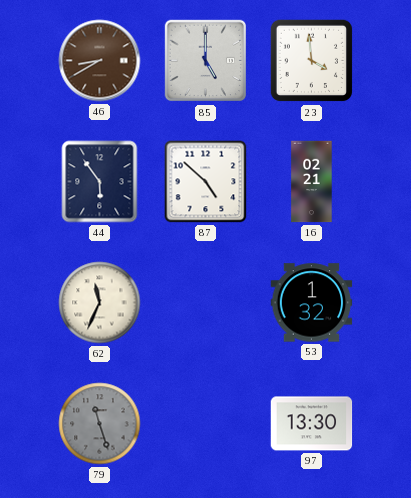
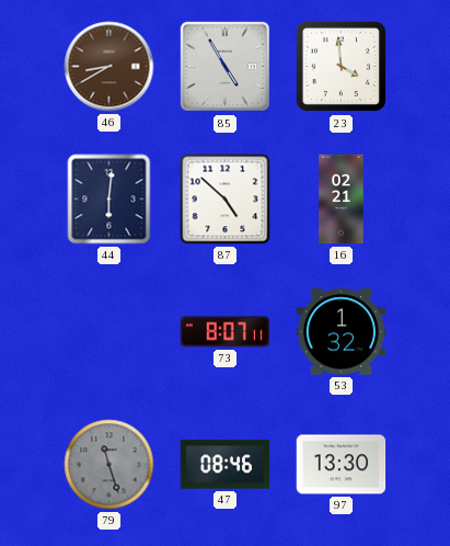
85: 5:00 -> 4:55
44: 5:54 -> 6:01
62: 11:34 -> none
73: none -> 8:07
47: none -> 08:46
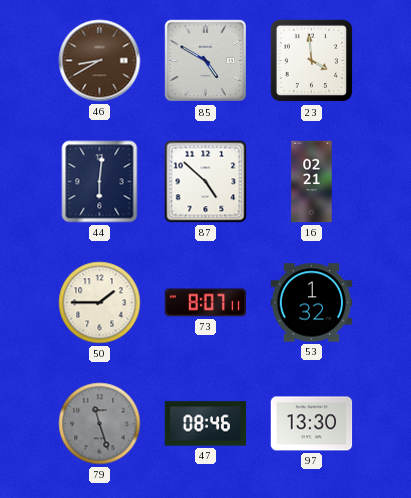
85: 4:55 -> 4:50
50: none -> 1:45
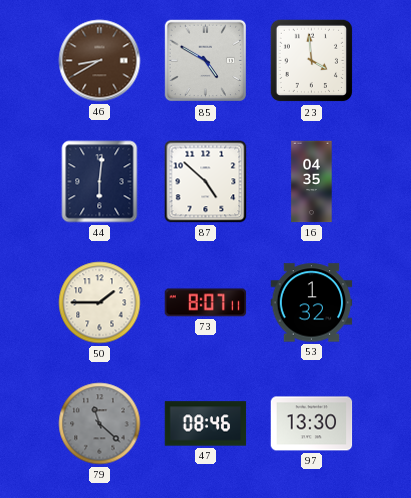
16: 02:21 -> 04:35
79: 11:27 -> 11:22
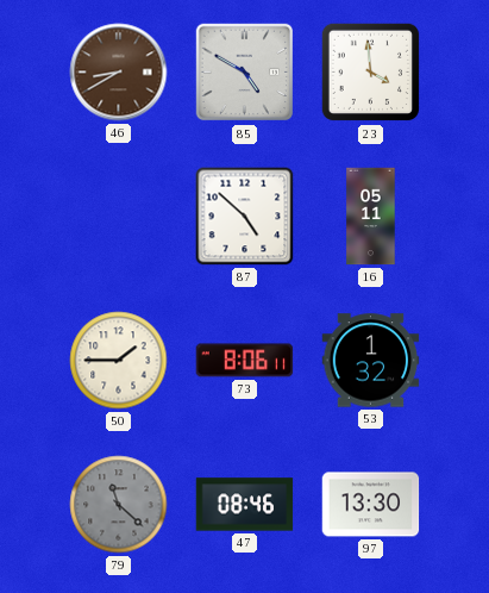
44: 6:01 -> none
16: 04:35 -> 05:11
73: 8:07 -> 8:06
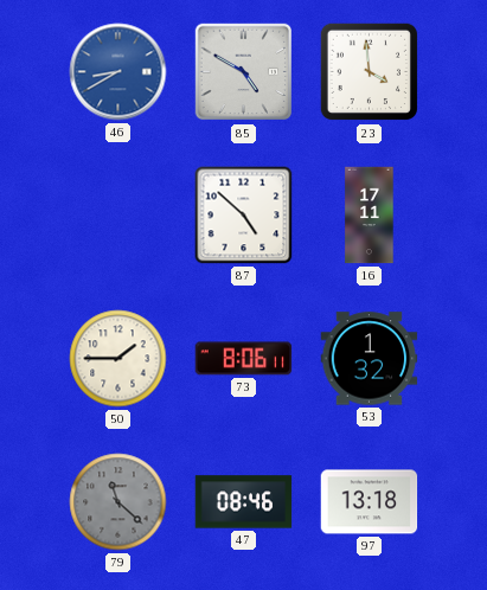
46 dial: brown -> blue
16: 05:11 -> 17:11
97: 13:30 -> 13:18
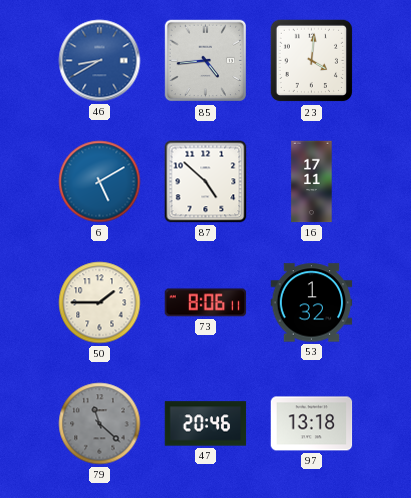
85: 4:50 -> 4:44
23: 3:59 -> 4:01
6: none -> 5:10
47: 08:46 -> 20:46
